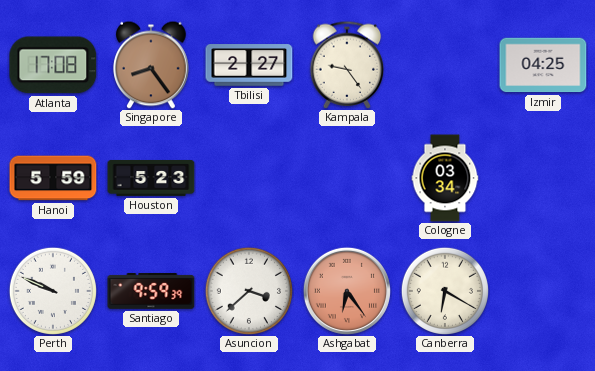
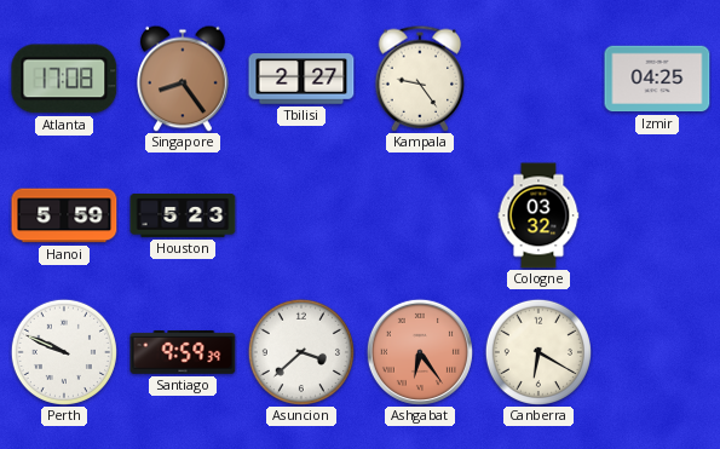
Cologne: 03:34 -> 03:32
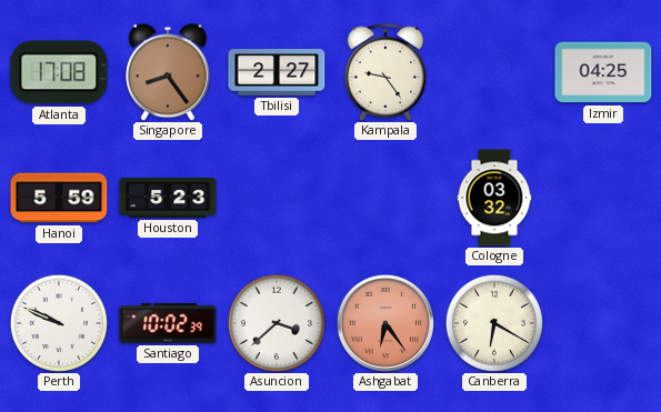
Santiago: 9:59 -> 10:02
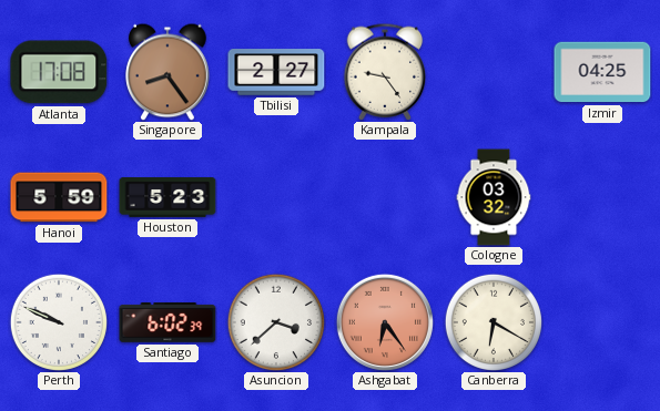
Santiago: 10:02 -> 6:02
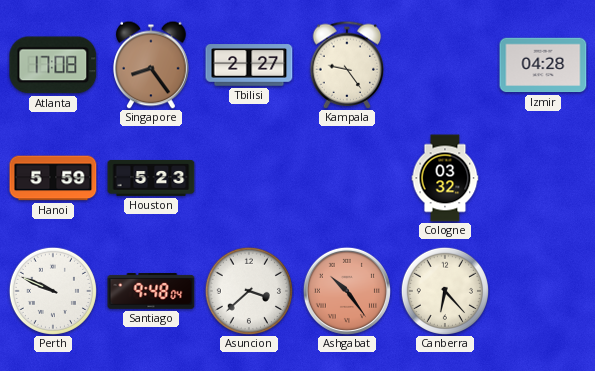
Izmir: 04:25 -> 04:28
Santiago: 6:02 -> 9:48
Ashgabat: 6:24 -> 10:24
Canberra: 6:20 -> 6:23
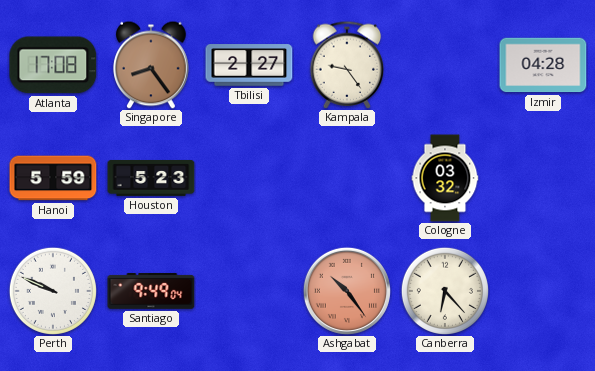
Santiago: 9:48 -> 9:49
Asuncion: 3:38 -> none
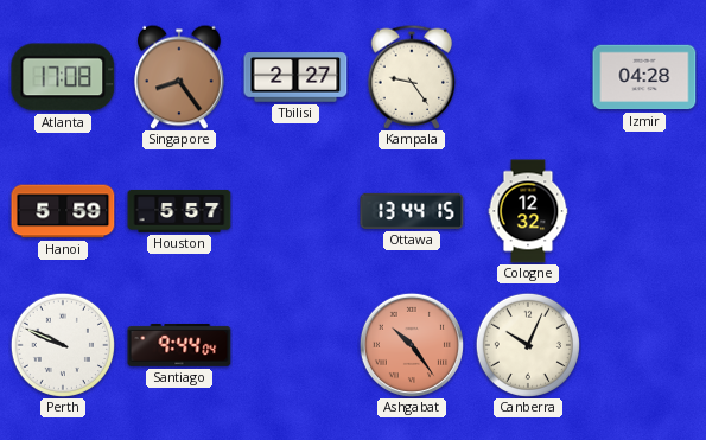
Houston: 5:23 -> 5:57
Ottawa: none -> 13:44
Cologne: 03:32 -> 12:32
Santiago: 9:49 -> 9:44
Canberra: 6:23 -> 10:04
